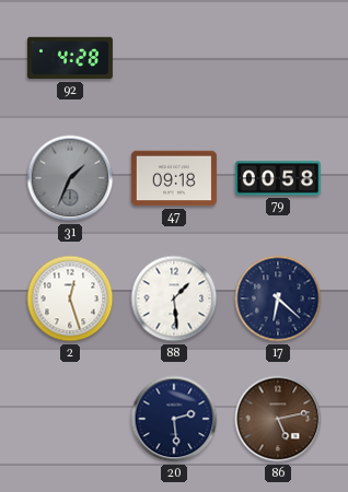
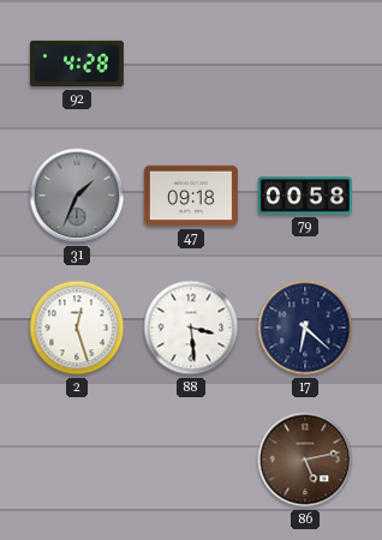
88: 1:29 -> 3:29
20: 2:29 -> none
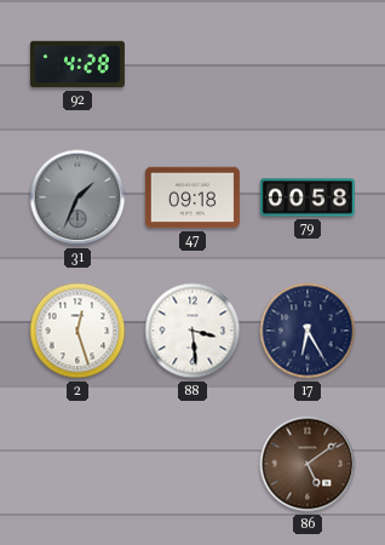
17: 6:22 -> 6:25
86: 5:13 -> 5:09
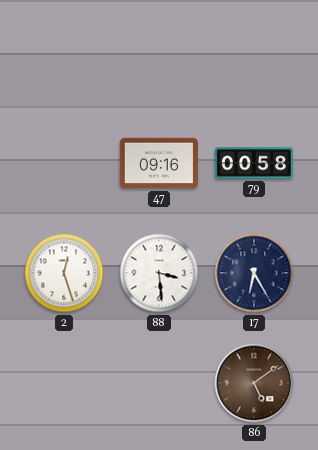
92: 4:28 -> none
31: 1:34 -> none
47: 09:18 -> 09:16
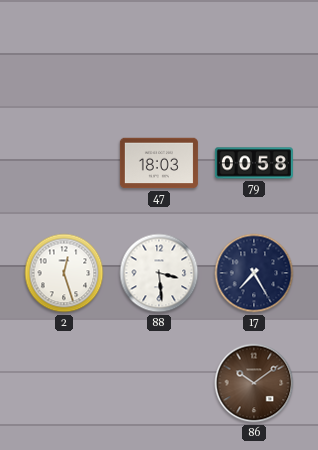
47: 09:16 -> 18:03
17: 6:25 -> 7:25
86: 5:09 -> 10:09
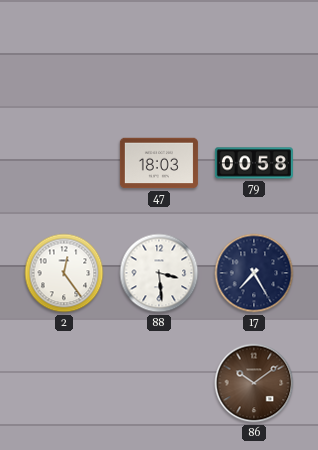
2: 12:27 -> 12:24
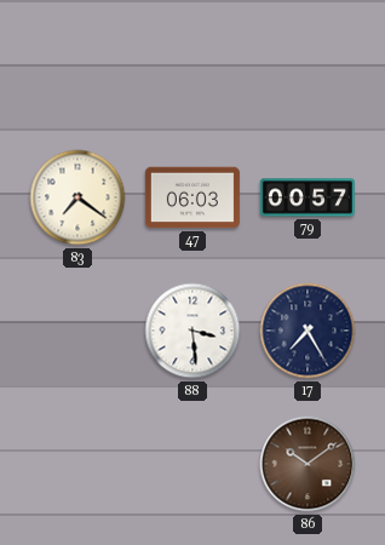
83: none -> 7:21
47: 18:03 -> 06:03
79: 00:58 -> 00:57
2: 12:24 -> none
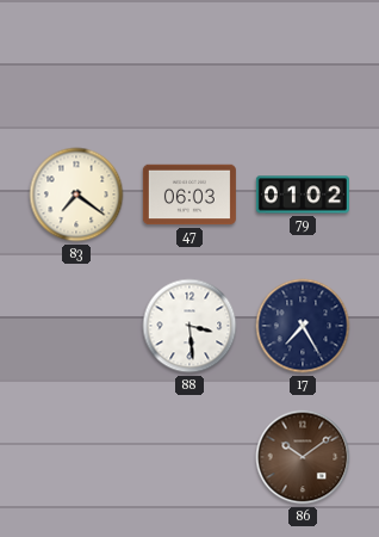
79: 00:57 -> 01:02
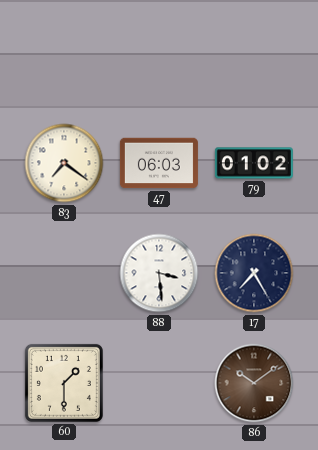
60: none -> 1:30
